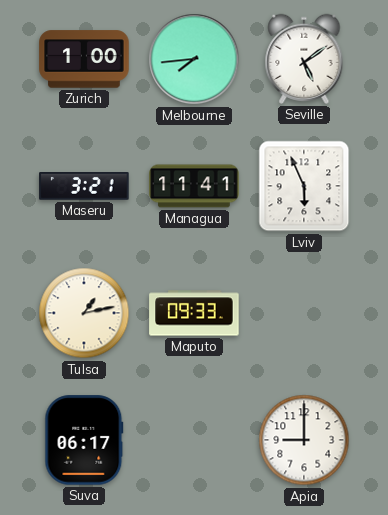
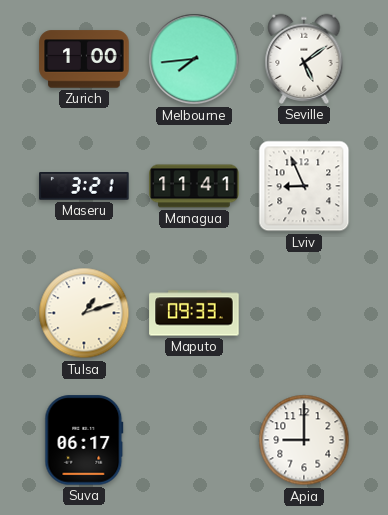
Lviv: 5:56 -> 8:56
Tulsa: 1:13 -> 1:12
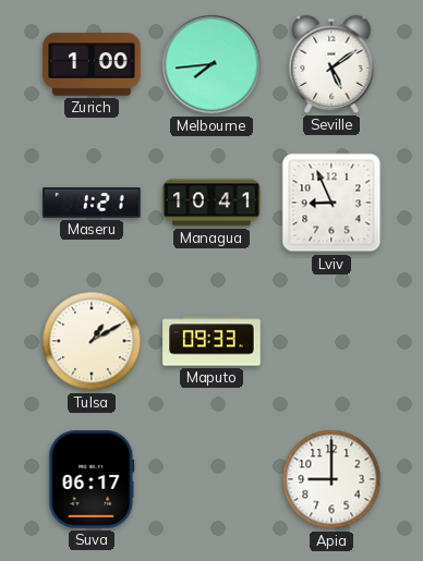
Maseru: 3:21 -> 1:21
Managua: 11:41 -> 10:41
Tulsa: 1:12 -> 1:10
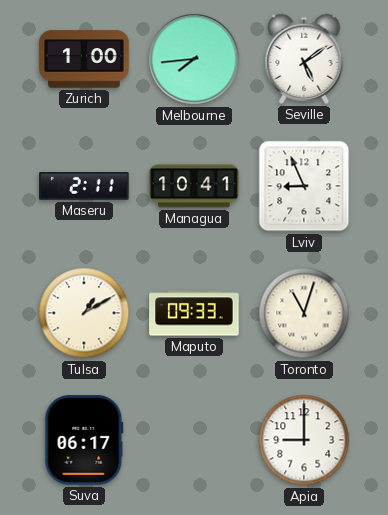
Maseru: 1:21 -> 2:11
Toronto: none -> 11:03
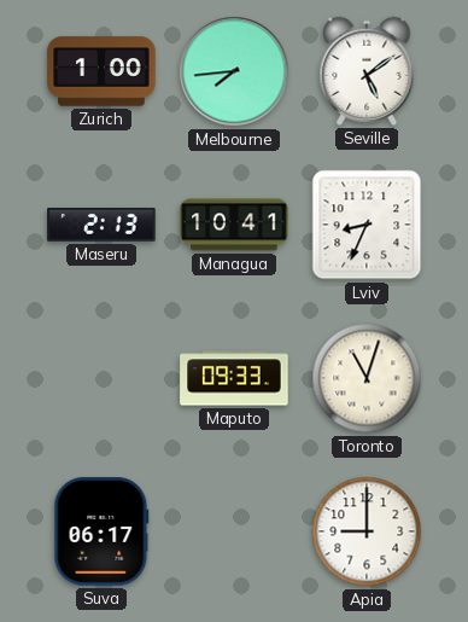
Maseru: 2:11 -> 2:13
Lviv: 8:56 -> 8:34
Tulsa: 1:10 -> none
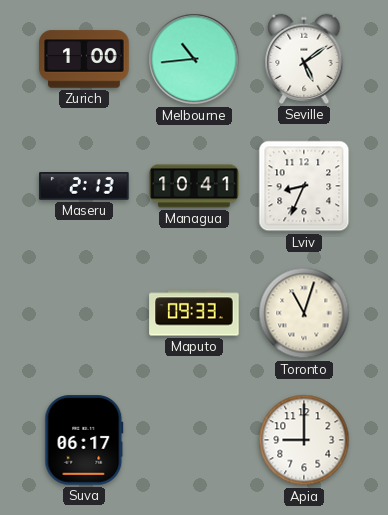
Melbourne: 7:44 -> 10:44
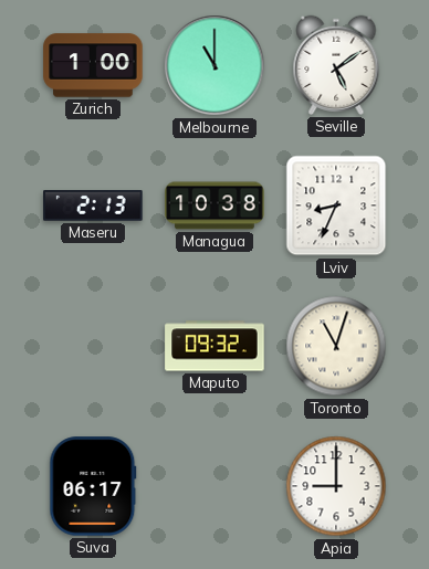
Melbourne: 10:44 -> 11:00
Managua: 10:41 -> 10:38
Maputo: 09:33 -> 09:32
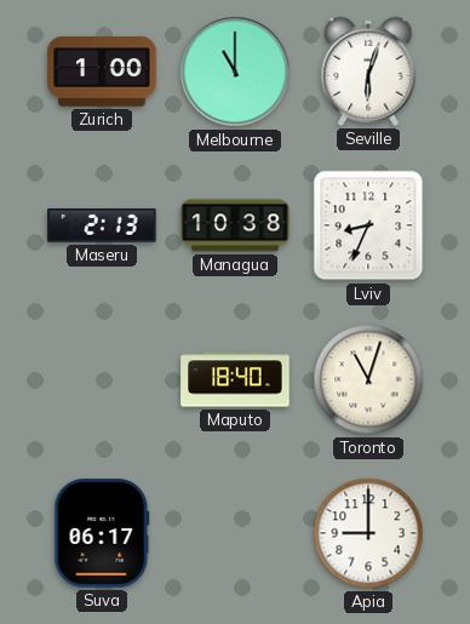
Seville: 5:09 -> 6:03
Maputo: 09:32 -> 18:40
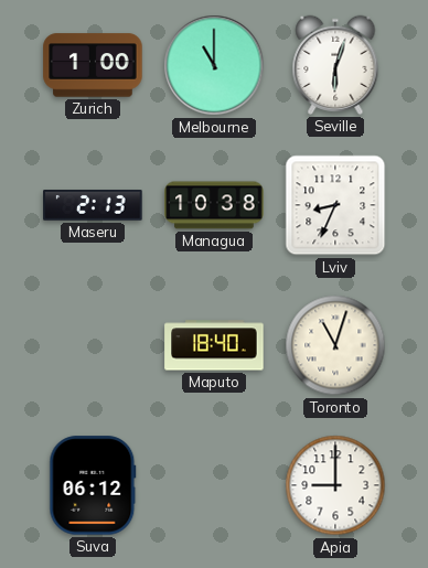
Suva: 06:17 -> 06:12
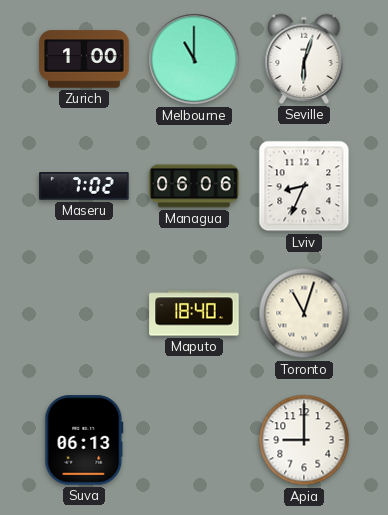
Maseru: 2:13 -> 7:02
Managua: 10:38 -> 06:06
Suva: 06:12 -> 06:13
